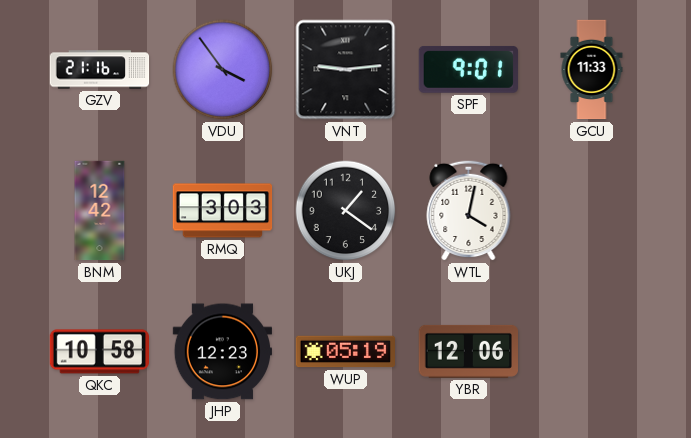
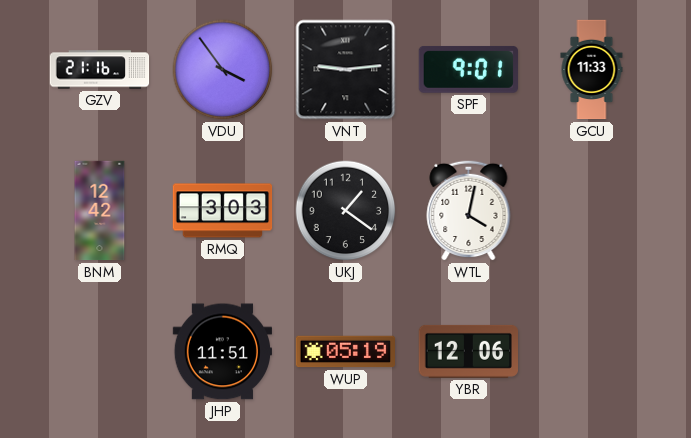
QKC: 10:58 -> none
JHP: 12:23 -> 11:51
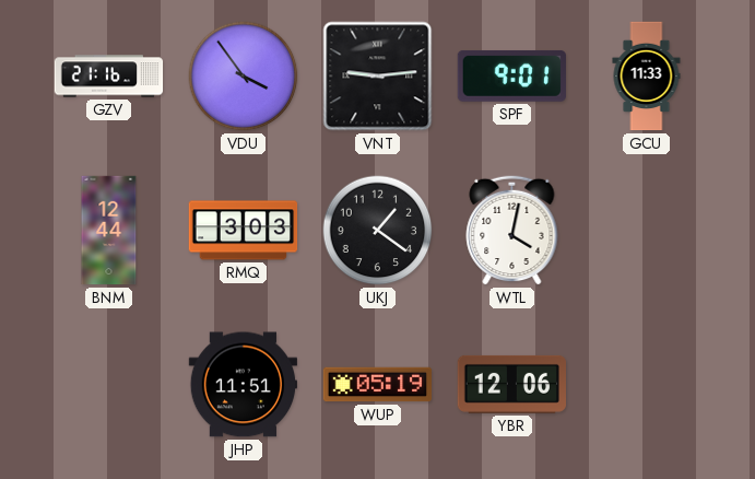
BNM: 12:42 -> 12:44
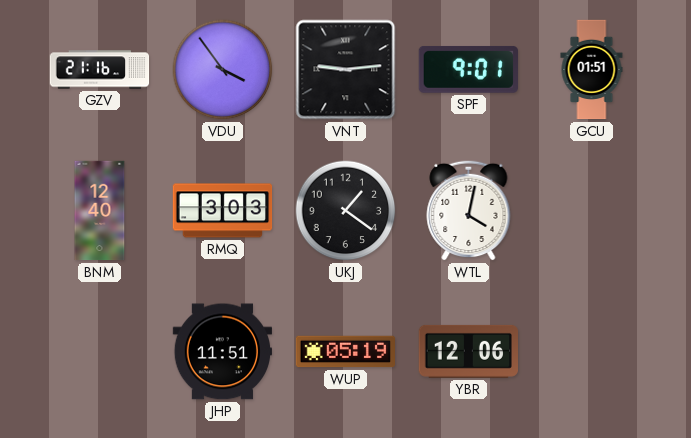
GCU: 11:33 -> 01:51
BNM: 12:44 -> 12:40
